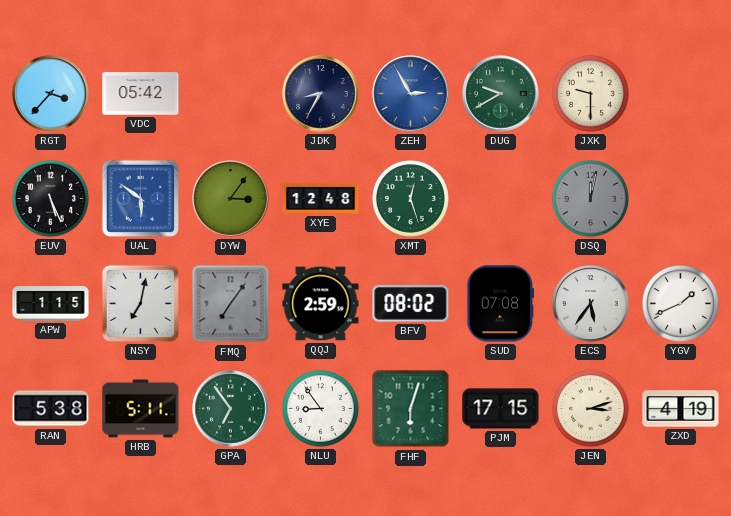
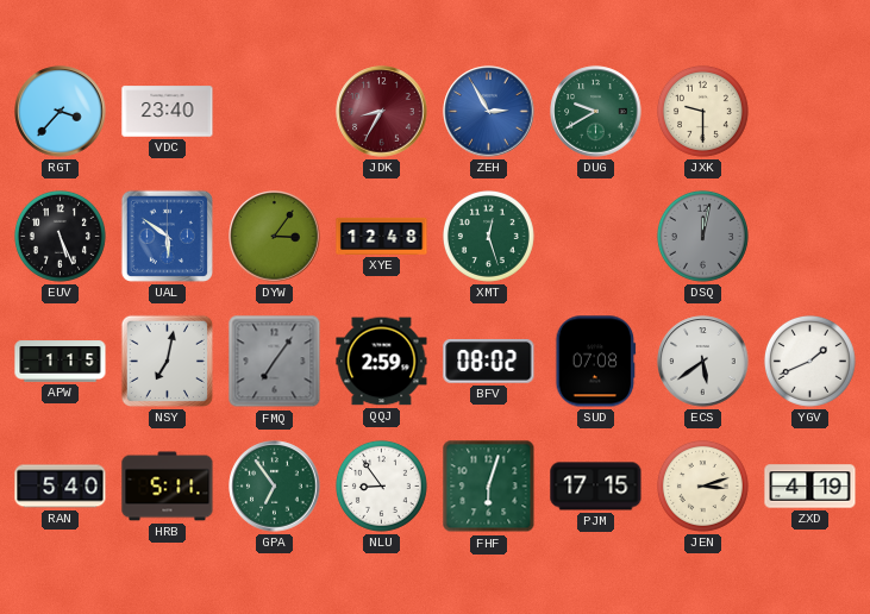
VDC: 05:42 -> 23:40
JDK dial: navy -> burgundy
ECS: 5:36 -> 5:39
RAN: 5:38 -> 5:40
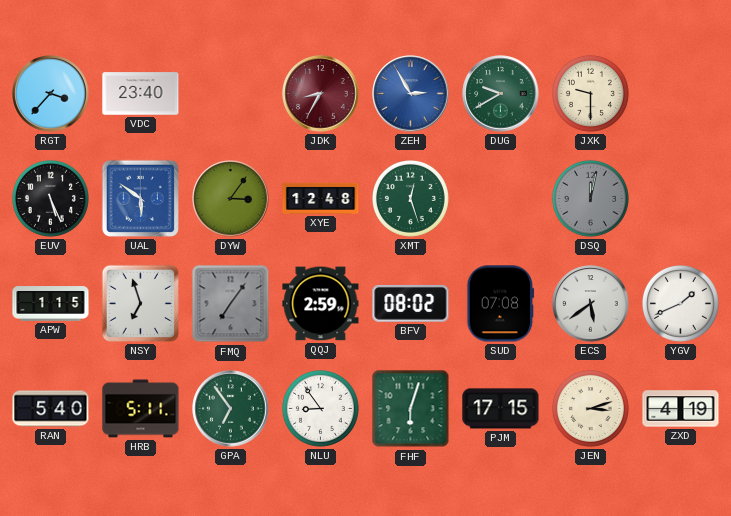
NSY: 7:02 -> 6:57
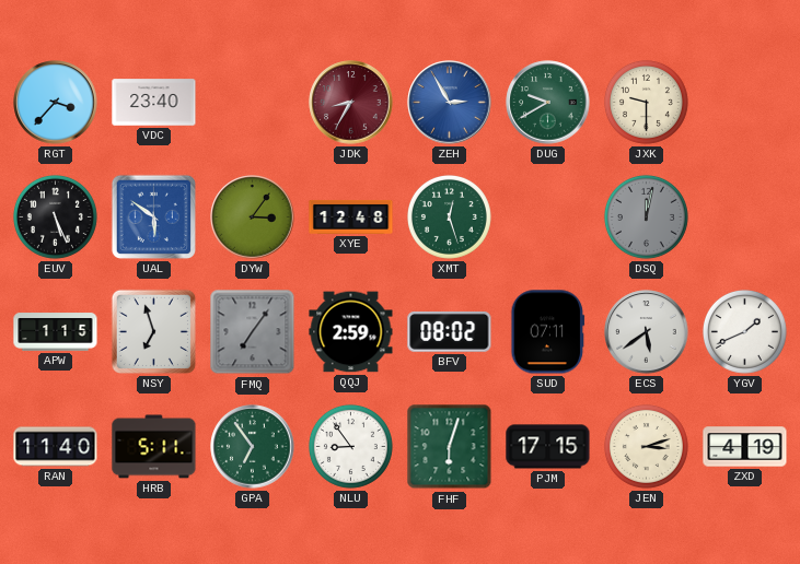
SUD: 07:08 -> 07:11
RAN: 5:40 -> 11:40
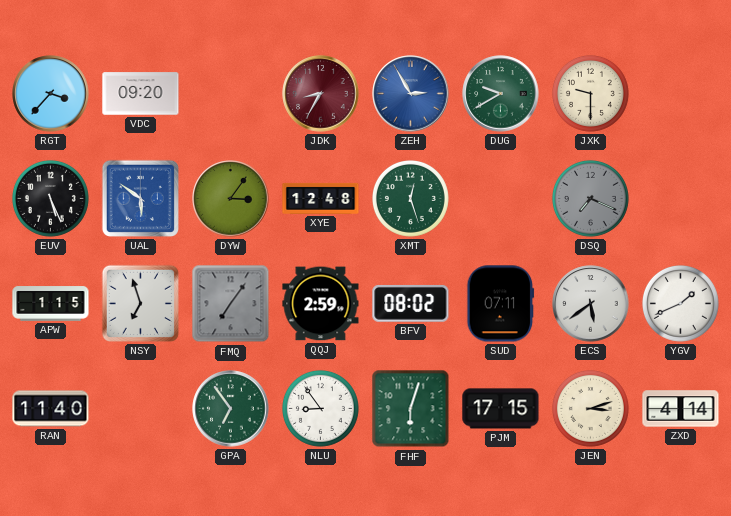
VDC: 23:40 -> 09:20
DSQ: 12:02 -> 7:19
HRB: 5:11 -> none
ZXD: 4:19 -> 4:14
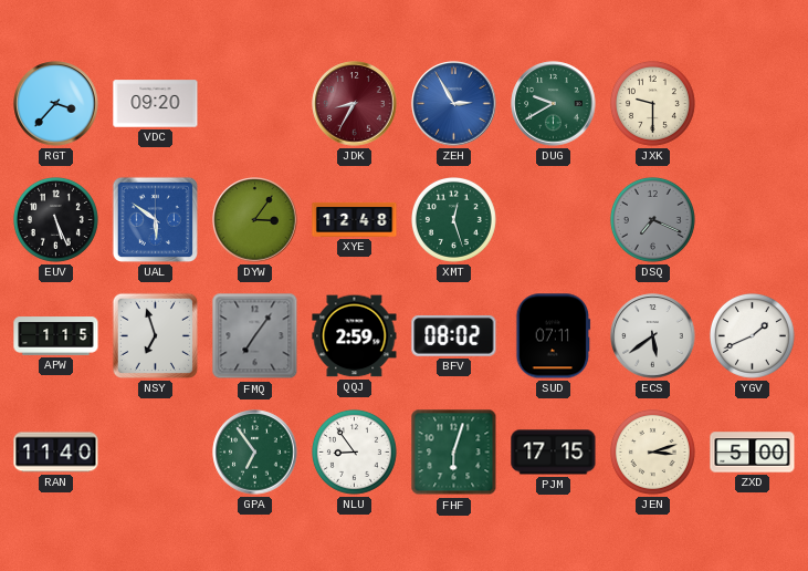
ZXD: 4:14 -> 5:00
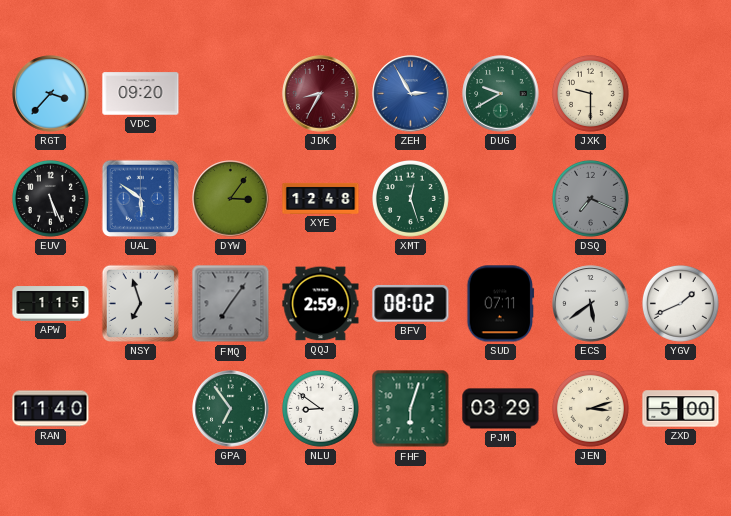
NLU: 8:54 -> 8:51
PJM: 17:15 -> 03:29
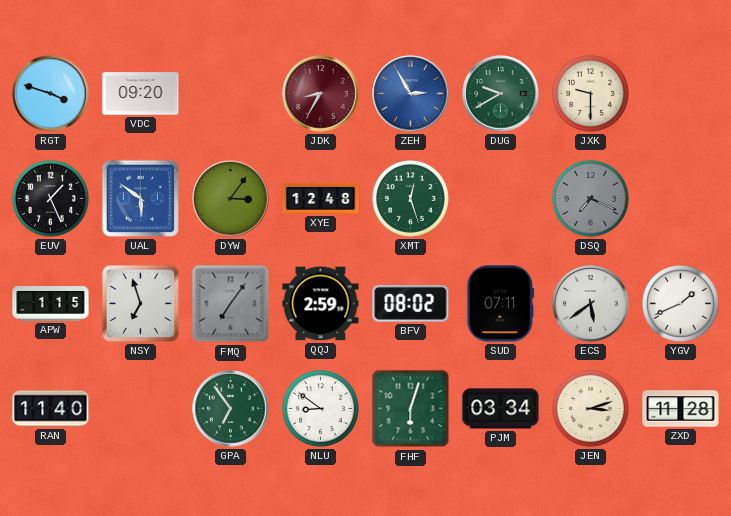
RGT: 3:37 -> 3:48
EUV: 5:26 -> 1:26
PJM: 03:29 -> 03:34
ZXD: 5:00 -> 11:28
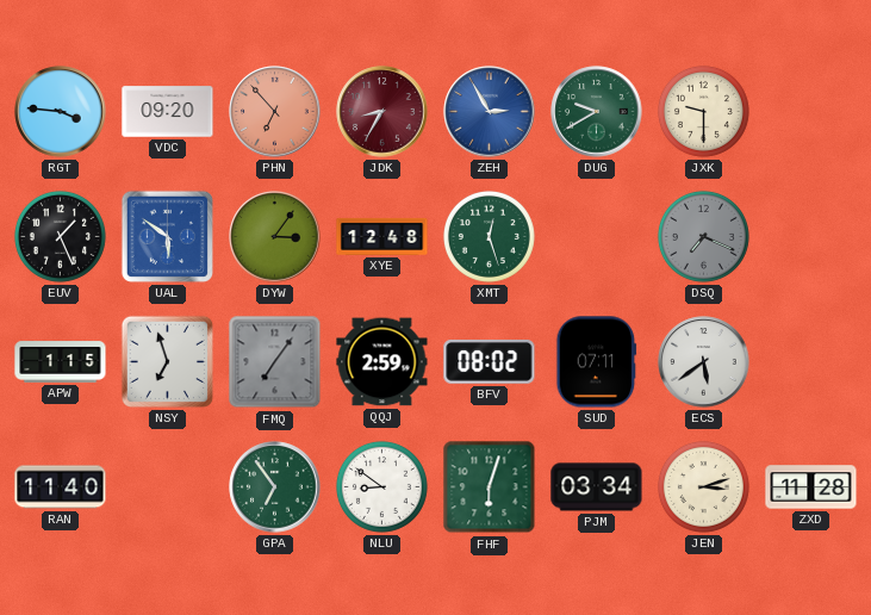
RGT: 3:48 -> 3:46
PHN: none -> 6:53
YGV: 1:41 -> none
